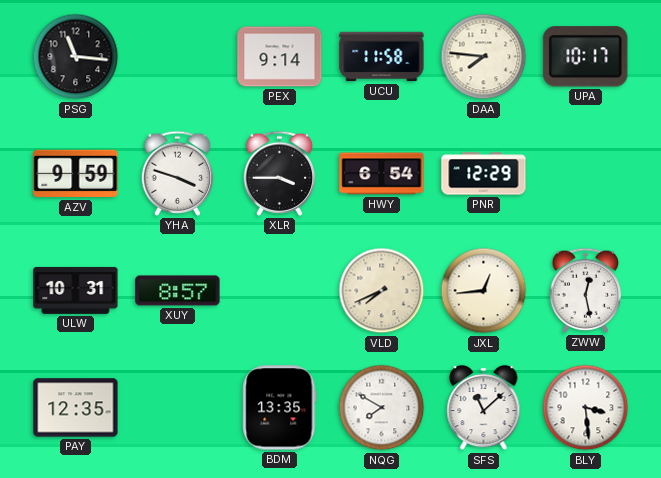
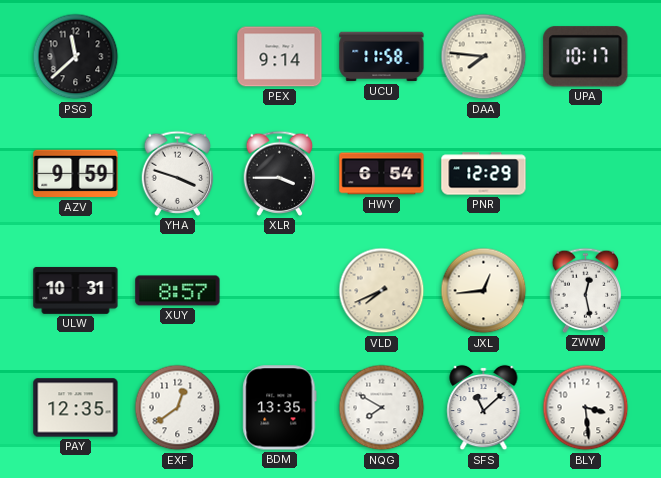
PSG: 11:16 -> 11:38
EXF: none -> 12:39
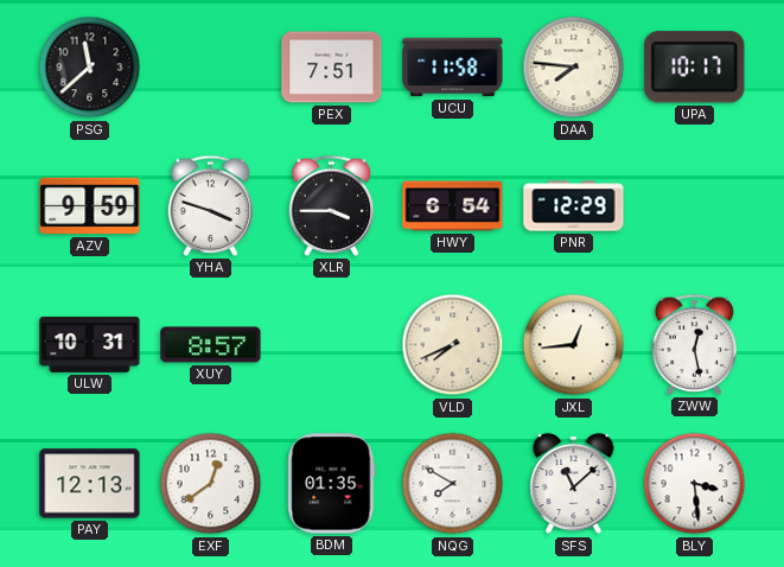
PEX: 9:14 -> 7:51
PAY: 12:35 -> 12:13
BDM: 13:35 -> 01:35
